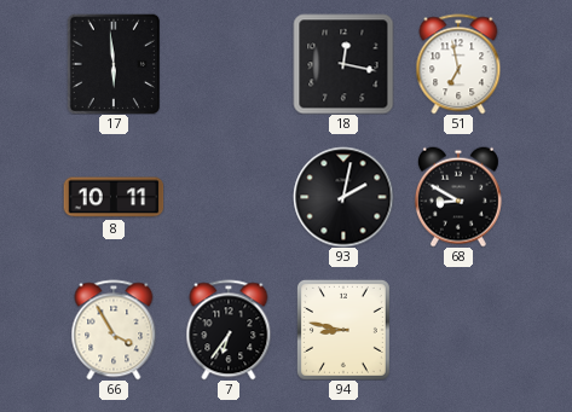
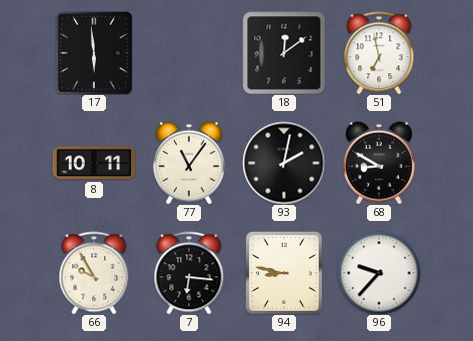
18: 12:17 -> 12:09
77: none -> 11:06
66: 3:55 -> 9:55
7: 6:36 -> 6:16
96: none -> 9:37
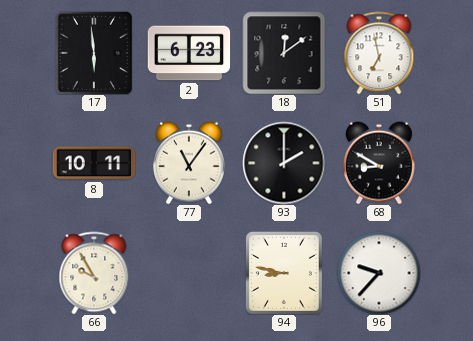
2: none -> 6:23
93: 2:02 -> 2:00
7: 6:16 -> none
